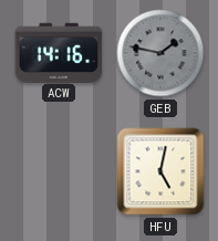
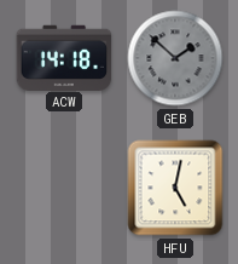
ACW: 14:16 -> 14:18
GEB: 1:47 -> 1:52
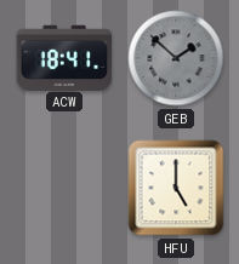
ACW: 14:18 -> 18:41
HFU: 5:02 -> 5:00
